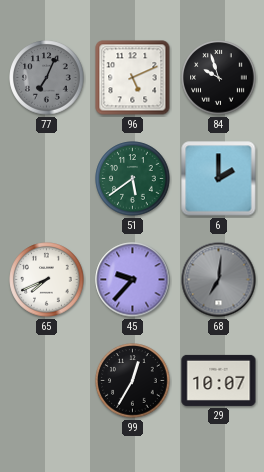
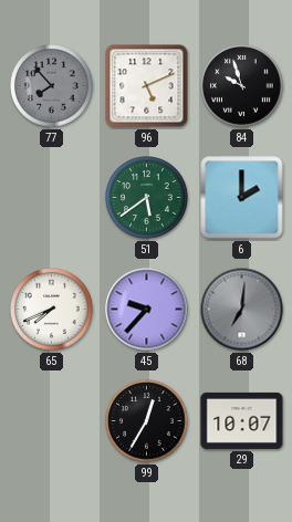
77: 7:04 -> 7:53
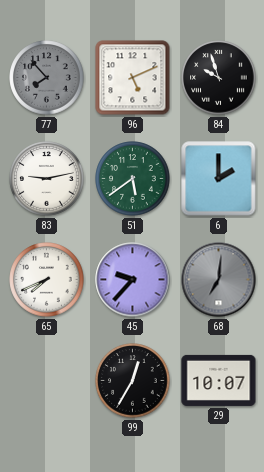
83: none -> 9:13
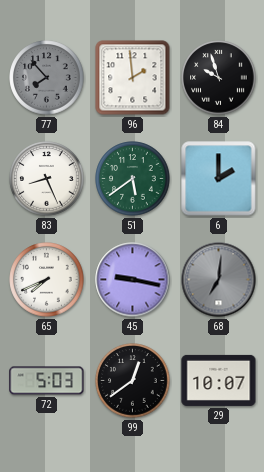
96: 5:11 -> 1:59
83: 9:13 -> 8:26
45: 9:37 -> 9:17
72: none -> 5:03
99: 12:35 -> 12:39
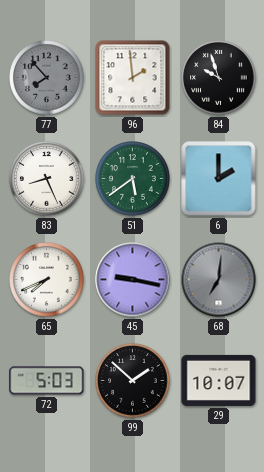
99: 12:39 -> 1:52
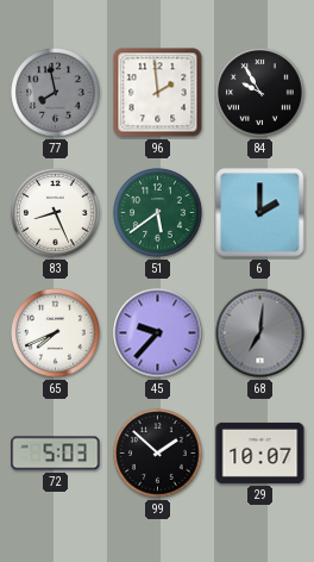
77: 7:53 -> 7:58
84: 9:57 -> 9:55
45: 9:17 -> 9:37
